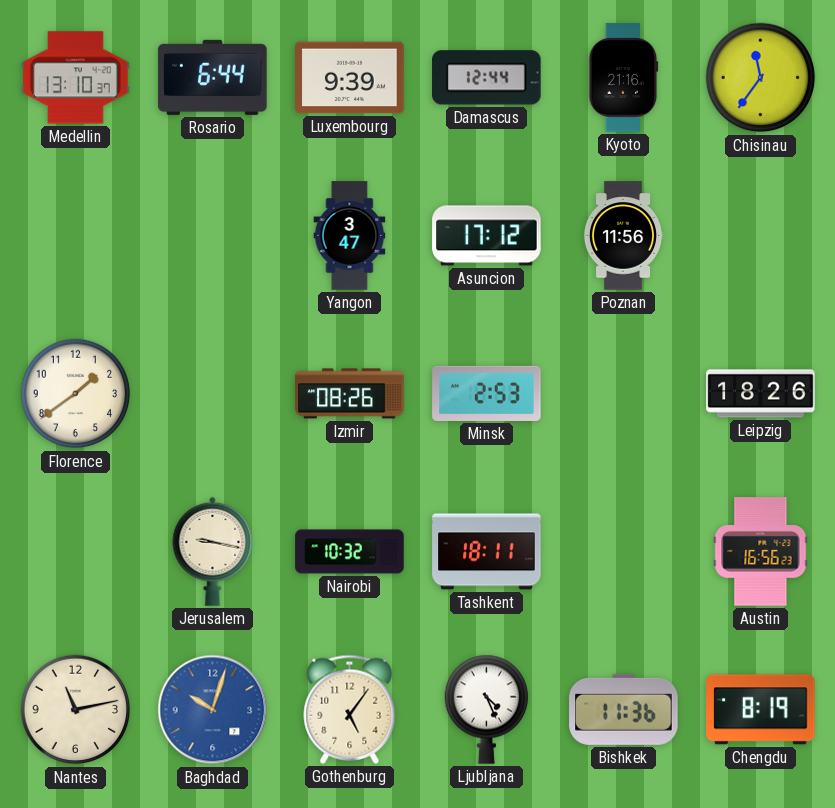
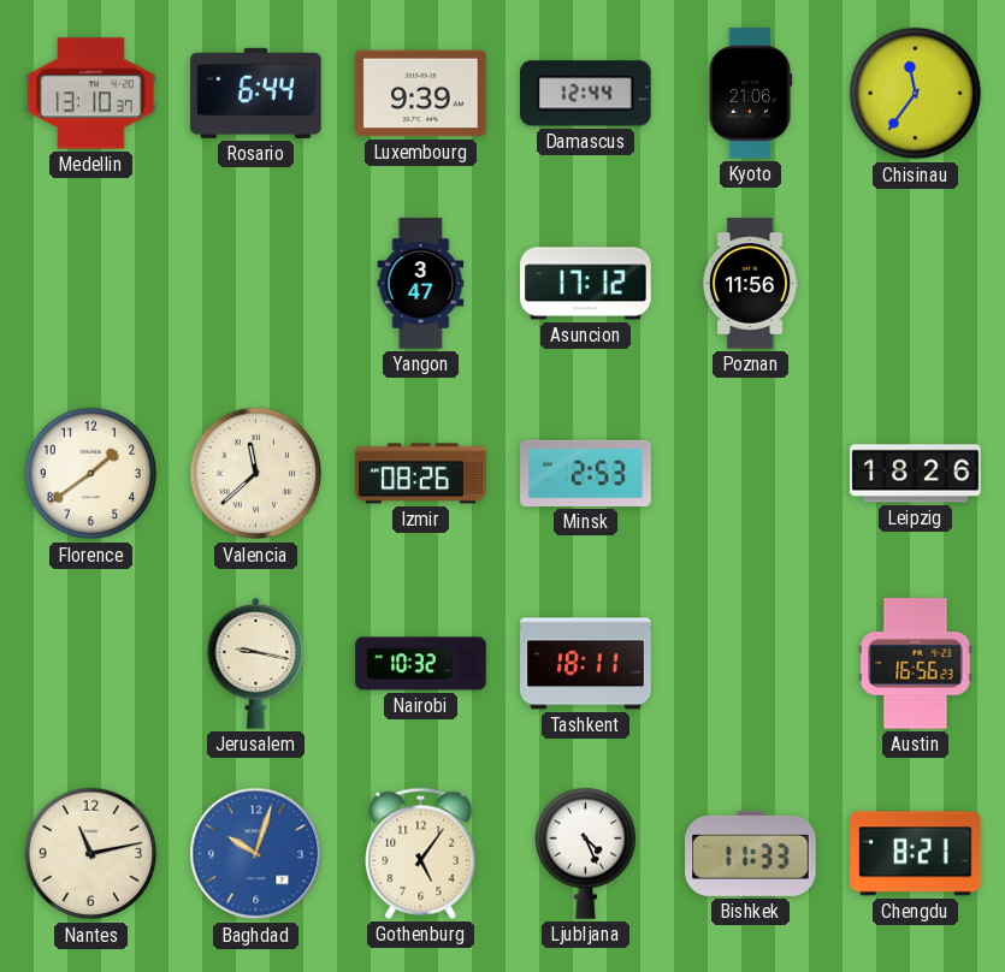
Kyoto: 21:16 -> 21:06
Valencia: none -> 11:38
Bishkek: 11:36 -> 11:33
Chengdu: 8:19 -> 8:21
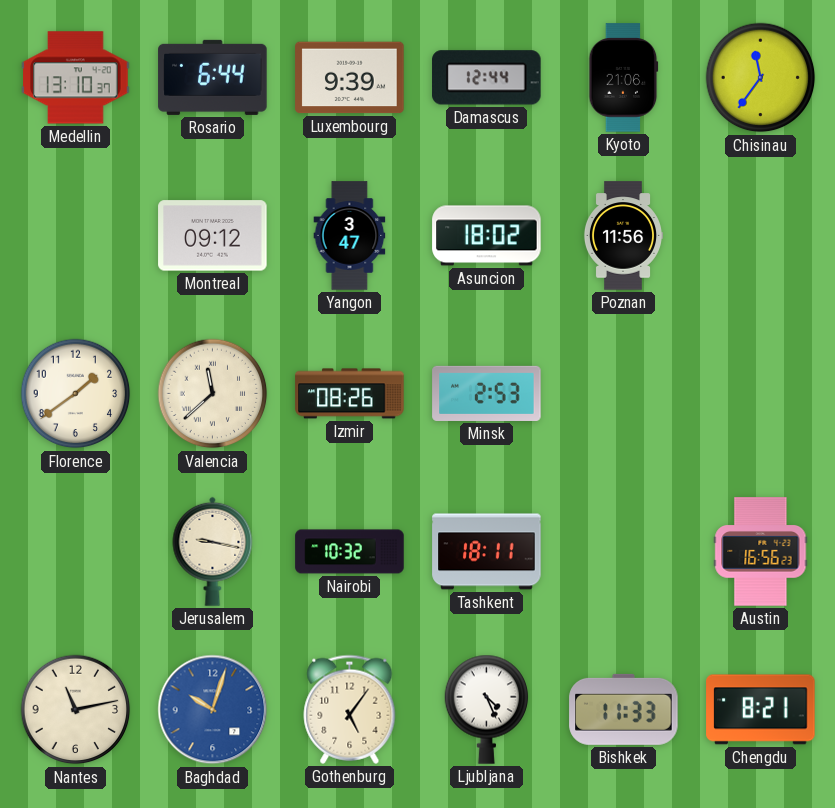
Montreal: none -> 09:12
Asuncion: 17:12 -> 18:02
Leipzig: 18:26 -> none
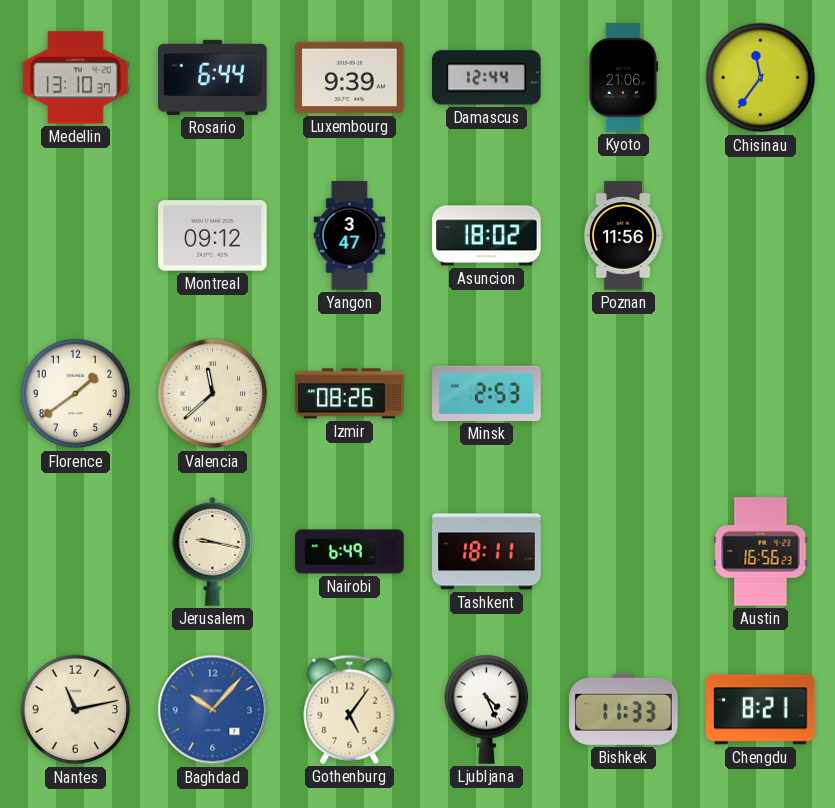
Nairobi: 10:32 -> 6:49
Baghdad: 10:03 -> 10:07
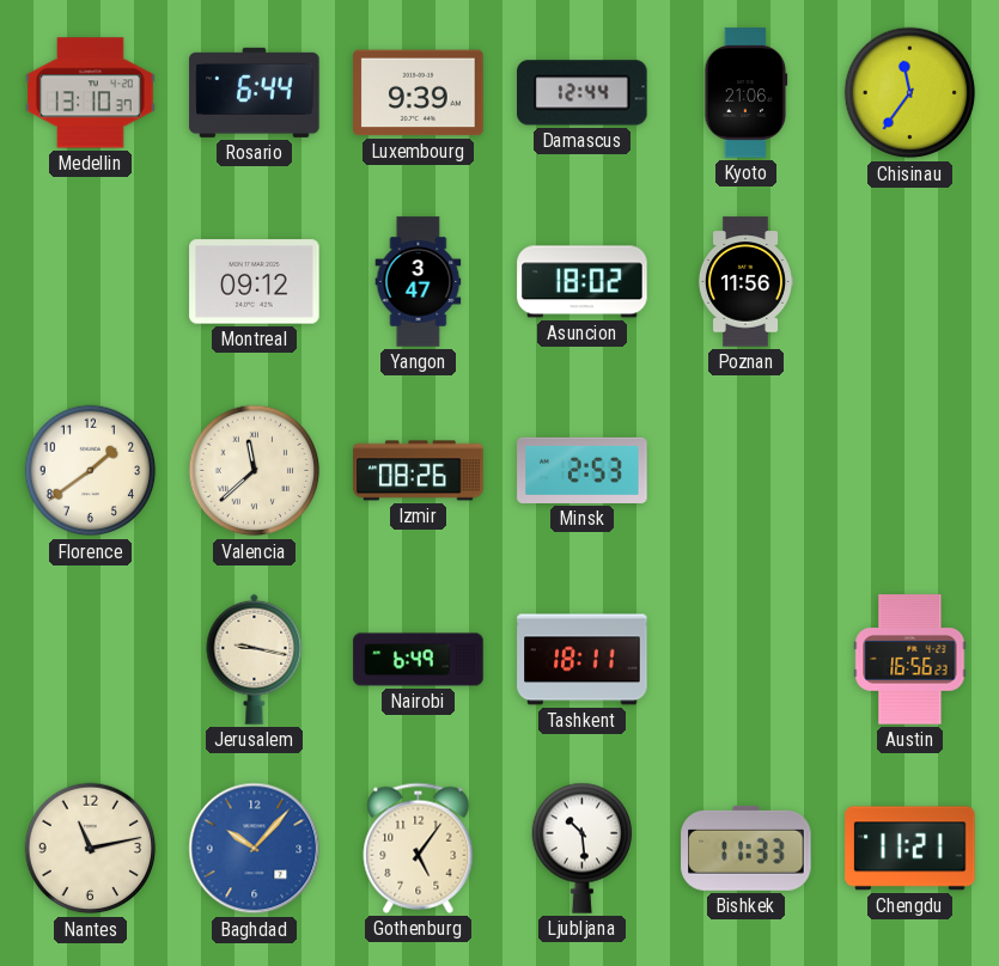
Ljubljana: 4:26 -> 10:29
Chengdu: 8:21 -> 11:21
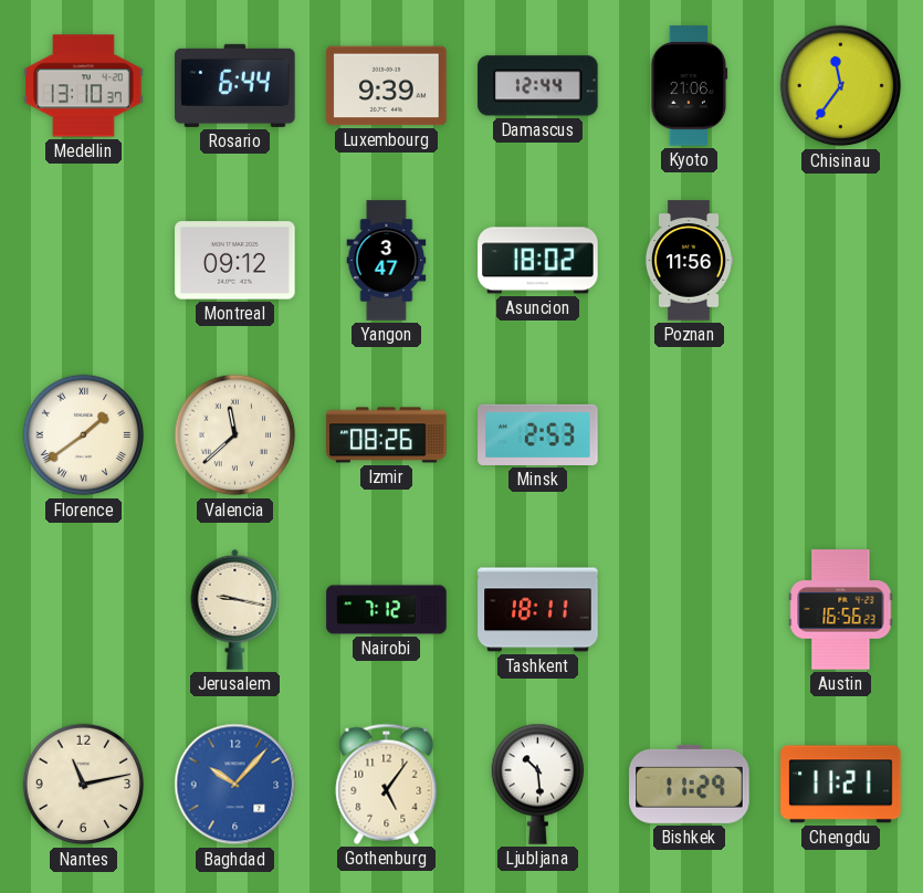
Florence numerals: Arabic -> Roman
Nairobi: 6:49 -> 7:12
Bishkek: 11:33 -> 11:29
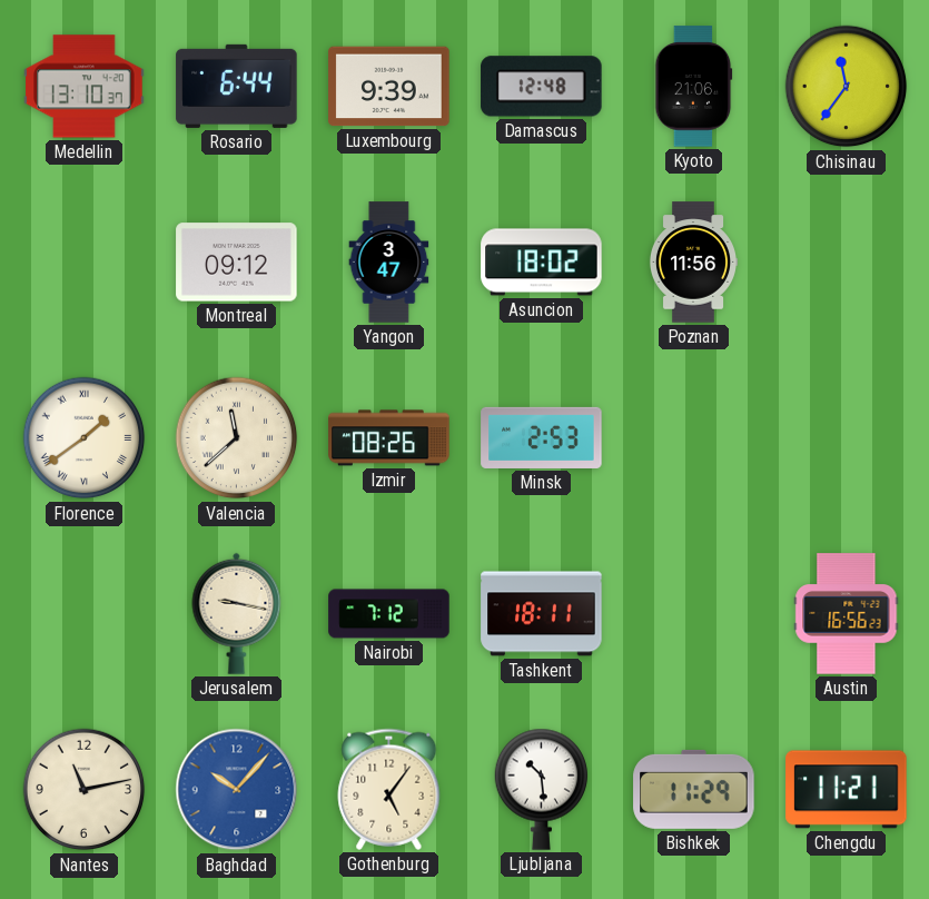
Damascus: 12:44 -> 12:48
